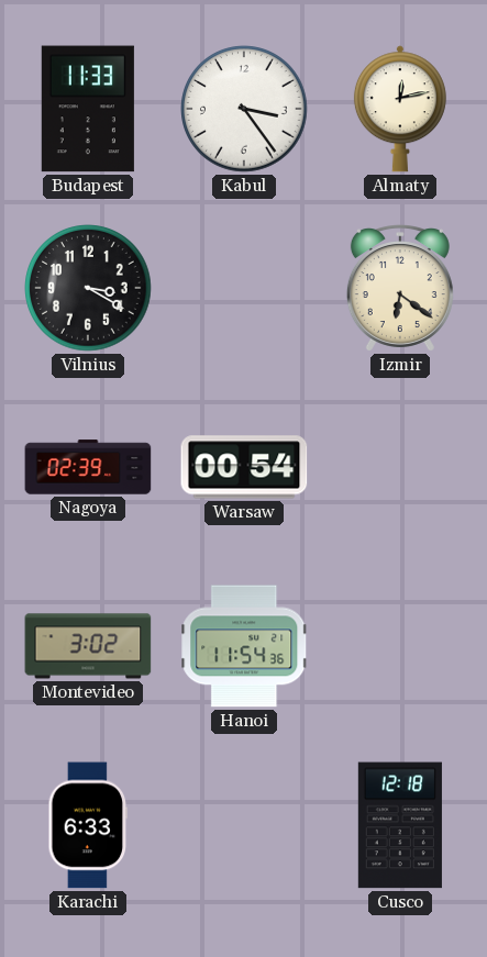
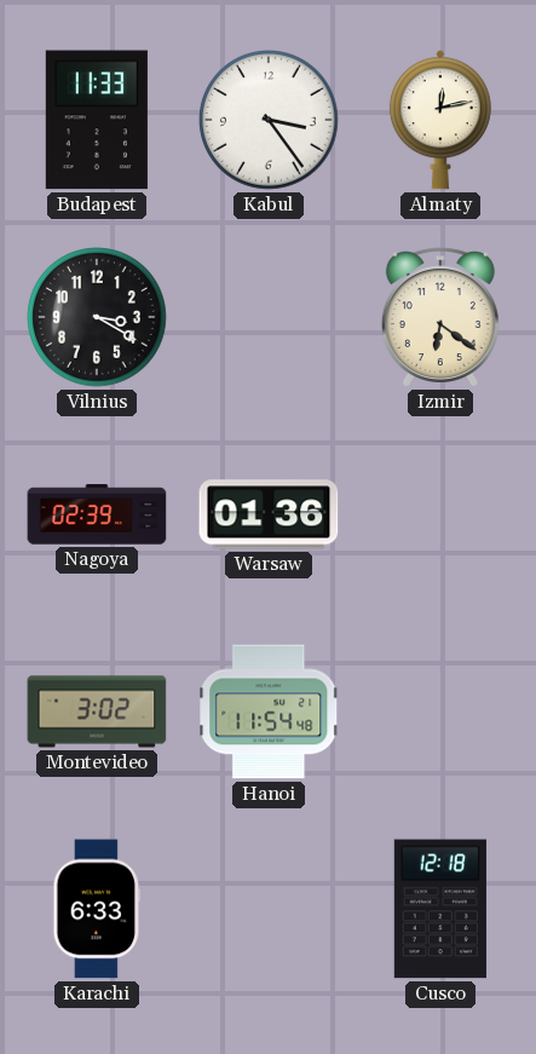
Warsaw: 00:54 -> 01:36
Hanoi: 11:54:36 -> 11:54:48
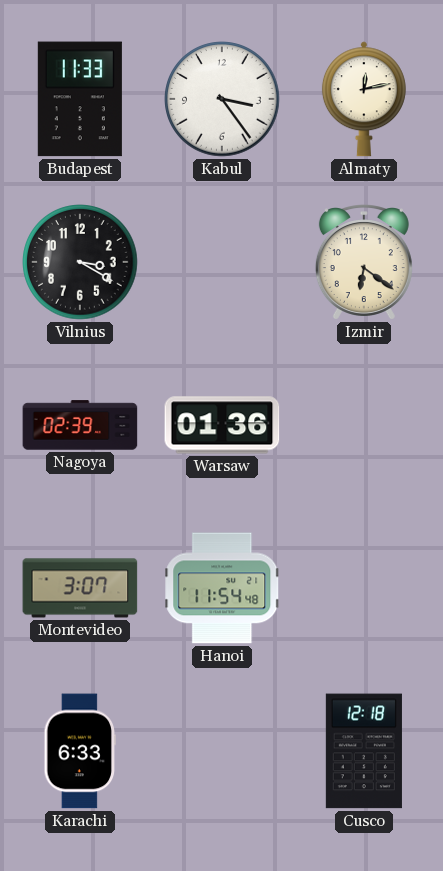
Montevideo: 3:02 -> 3:07
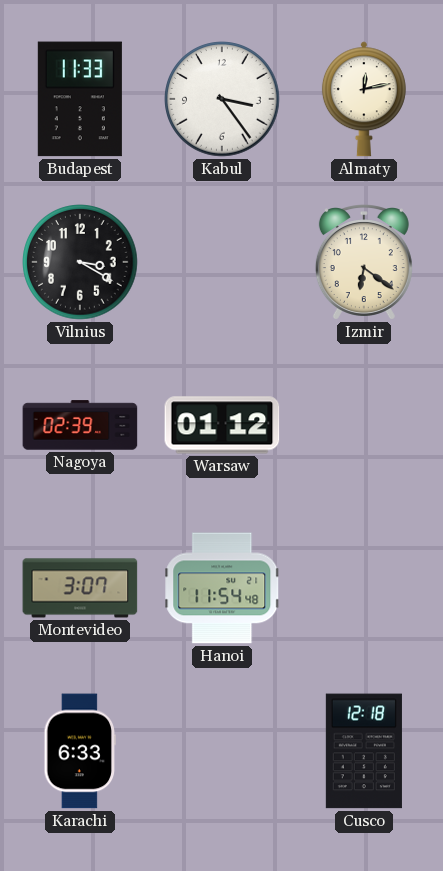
Warsaw: 01:36 -> 01:12
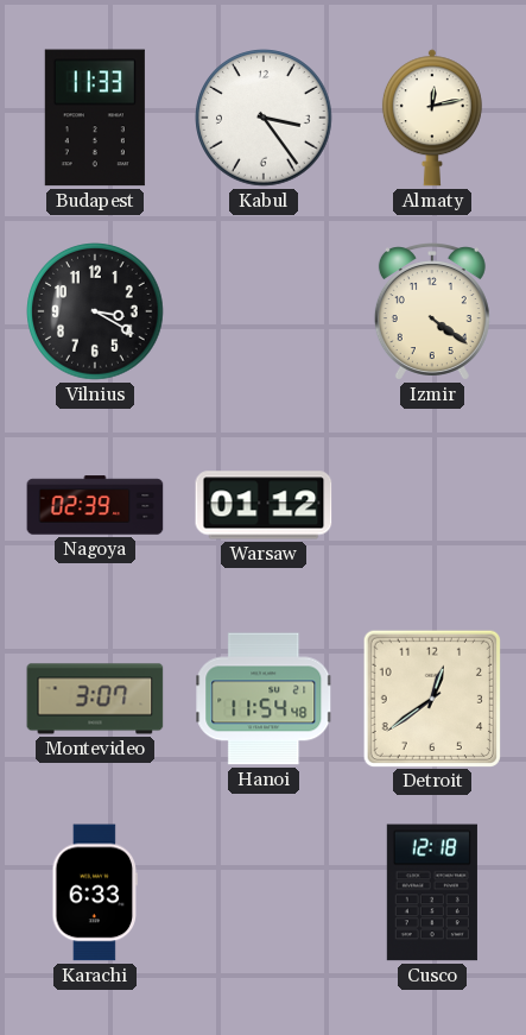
Izmir: 6:21 -> 4:21
Detroit: none -> 12:39
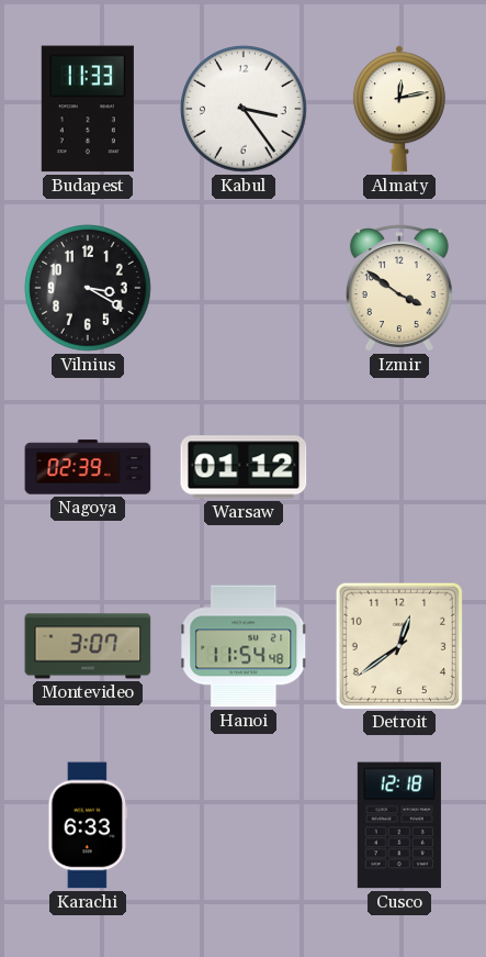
Izmir: 4:21 -> 3:51
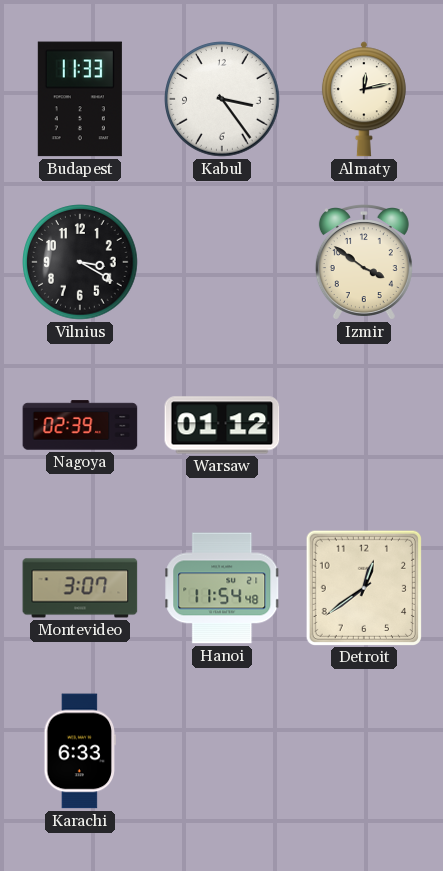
Cusco: 12:18 -> none
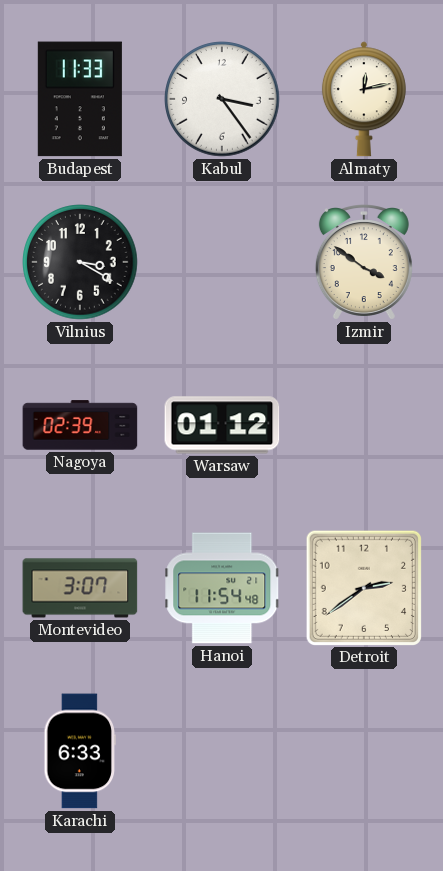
Detroit: 12:39 -> 2:39
